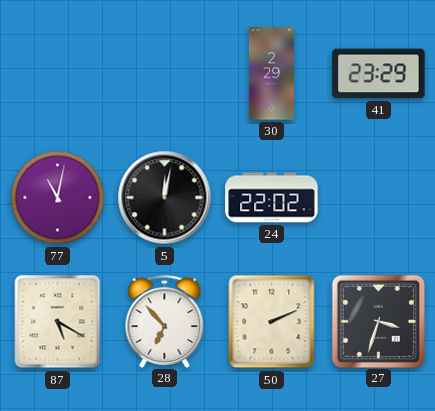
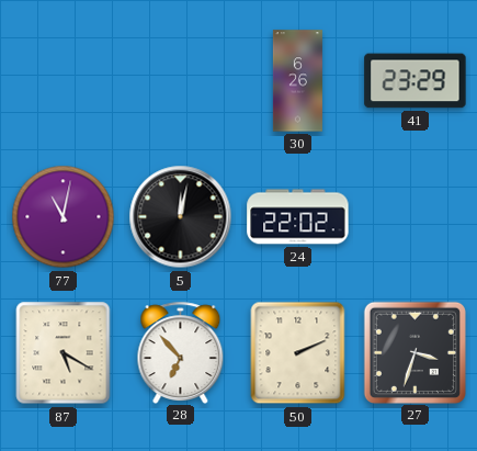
30: 2:29 -> 6:26
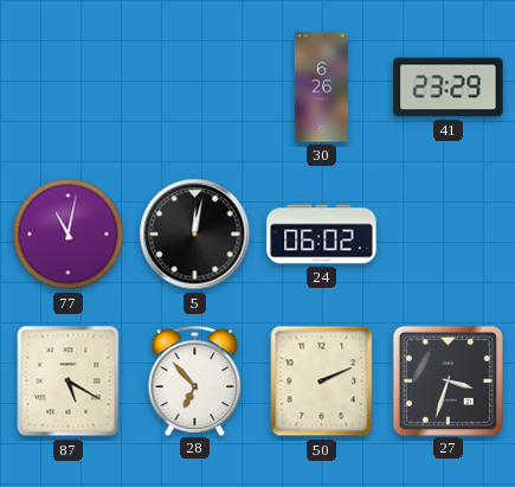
24: 22:02 -> 06:02
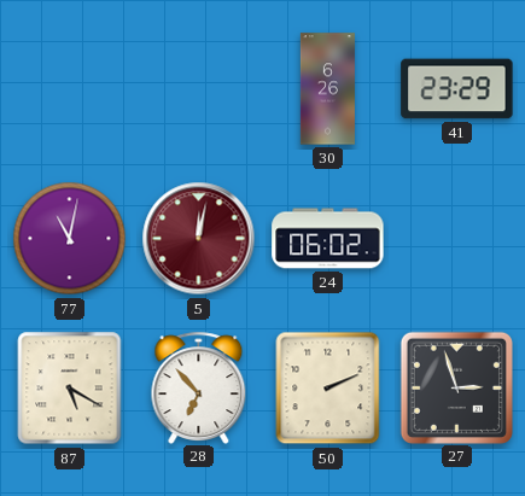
5 dial: black -> burgundy
27: 3:33 -> 2:57
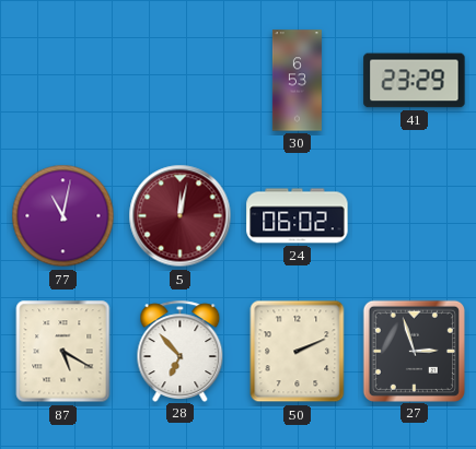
30: 6:26 -> 6:53
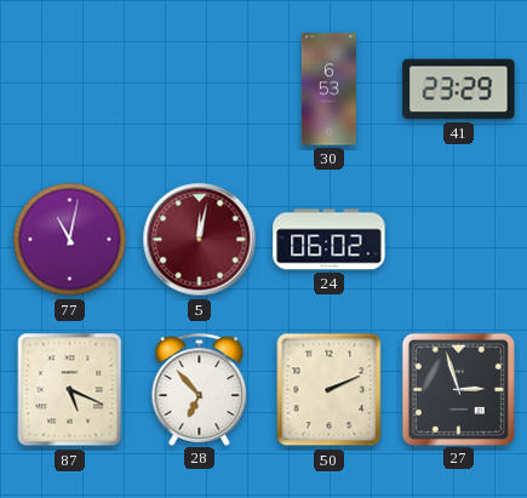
87: 5:20 -> 5:19
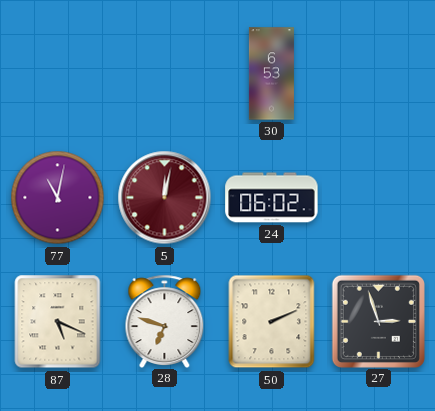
41: 23:29 -> none
28: 6:53 -> 6:48
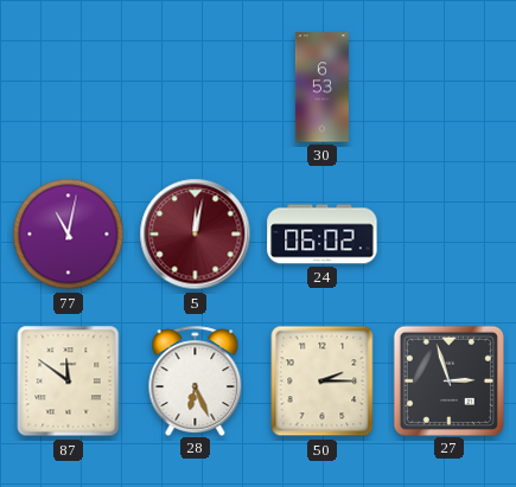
87: 5:19 -> 11:51
28: 6:48 -> 6:26
50: 2:11 -> 2:15
